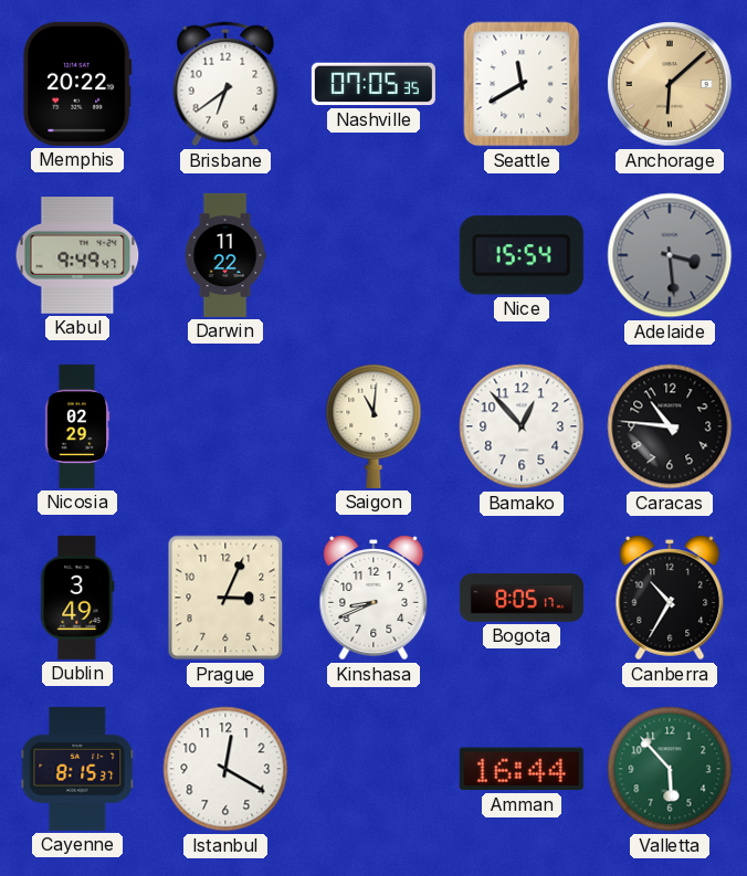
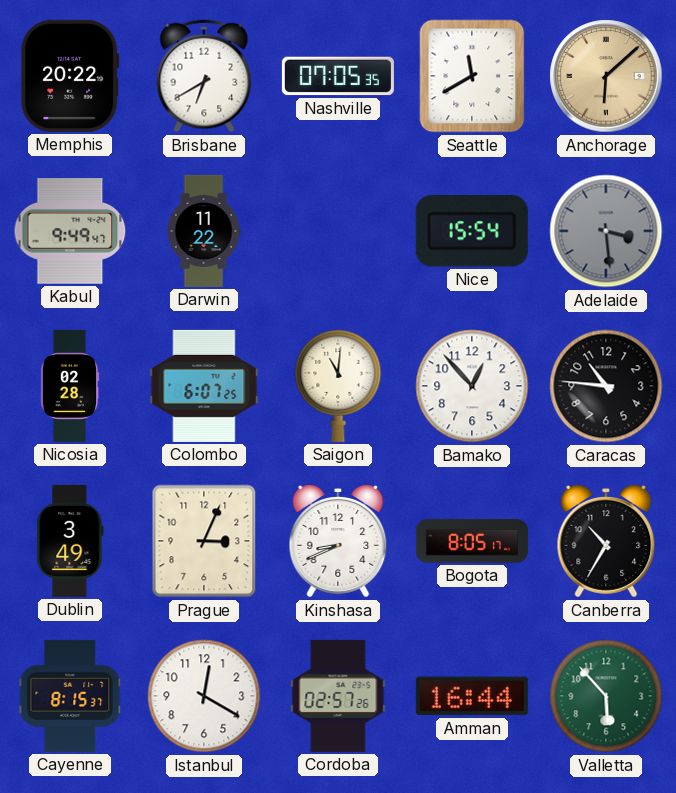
Brisbane: 6:39 -> 6:40
Nicosia: 02:29 -> 02:28
Colombo: none -> 6:07
Cordoba: none -> 02:57
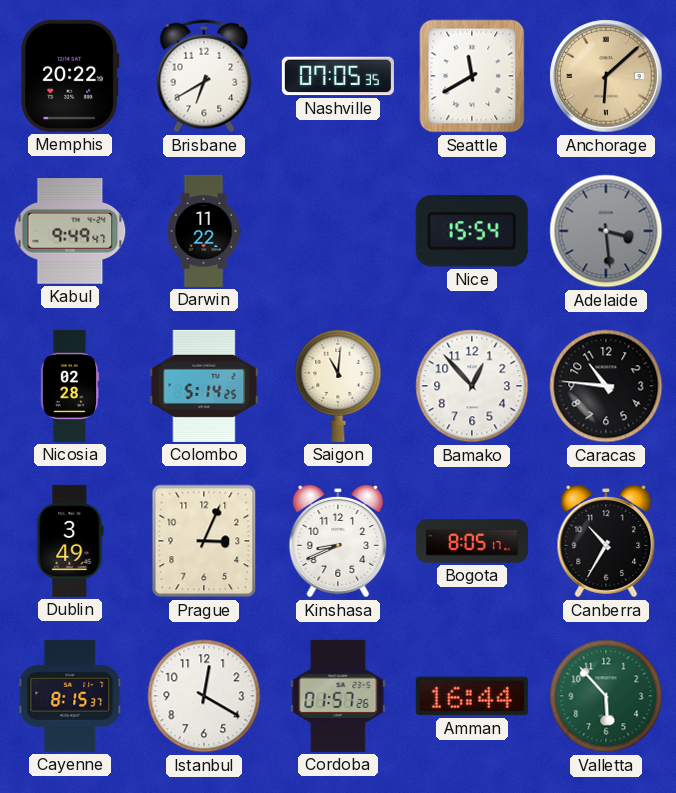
Colombo: 6:07 -> 5:14
Cordoba: 02:57 -> 01:57
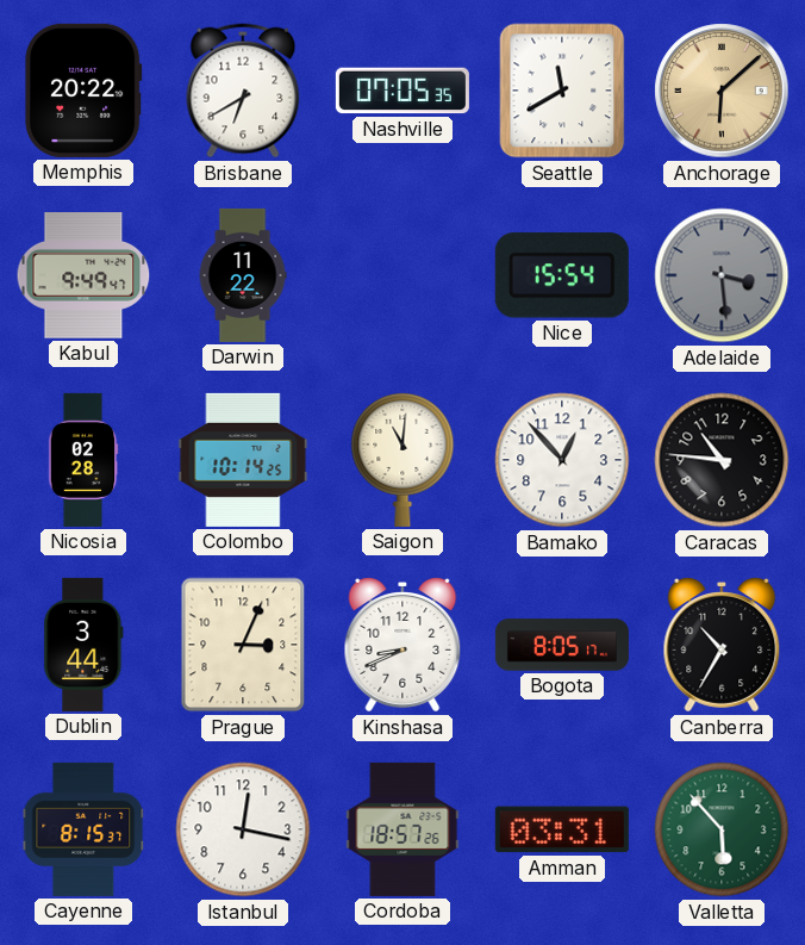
Colombo: 5:14 -> 10:14
Dublin: 3:49 -> 3:44
Istanbul: 12:20 -> 12:17
Cordoba: 01:57 -> 18:57
Amman: 16:44 -> 03:31
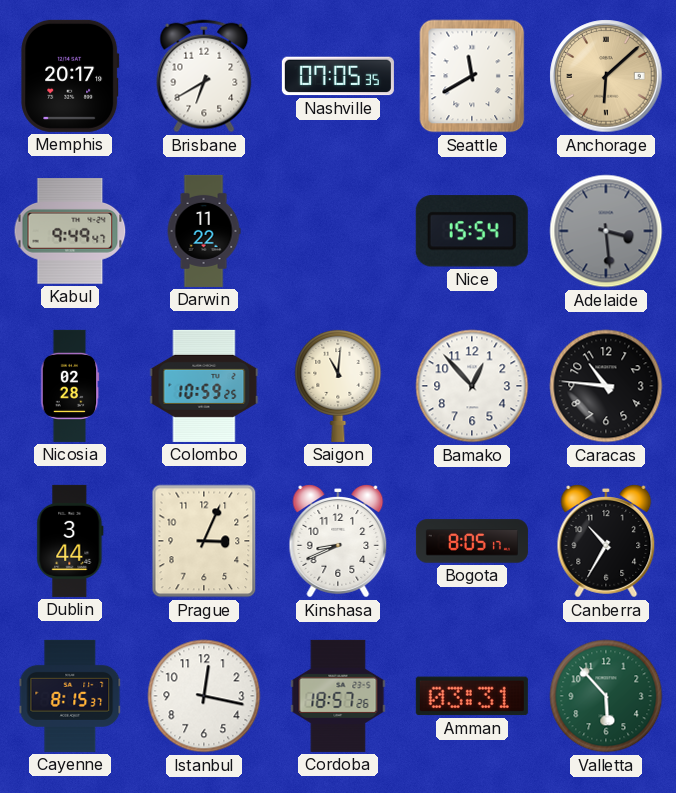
Memphis: 20:22 -> 20:17
Colombo: 10:14 -> 10:59
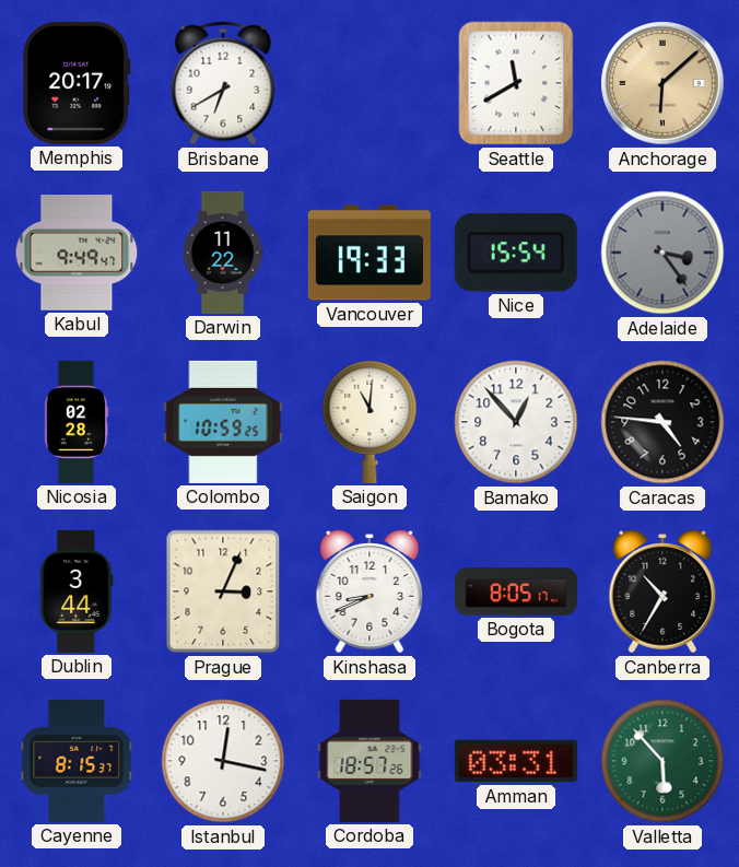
Nashville: 07:05 -> none
Vancouver: none -> 19:33
Adelaide: 3:29 -> 3:24
Caracas: 10:46 -> 4:46
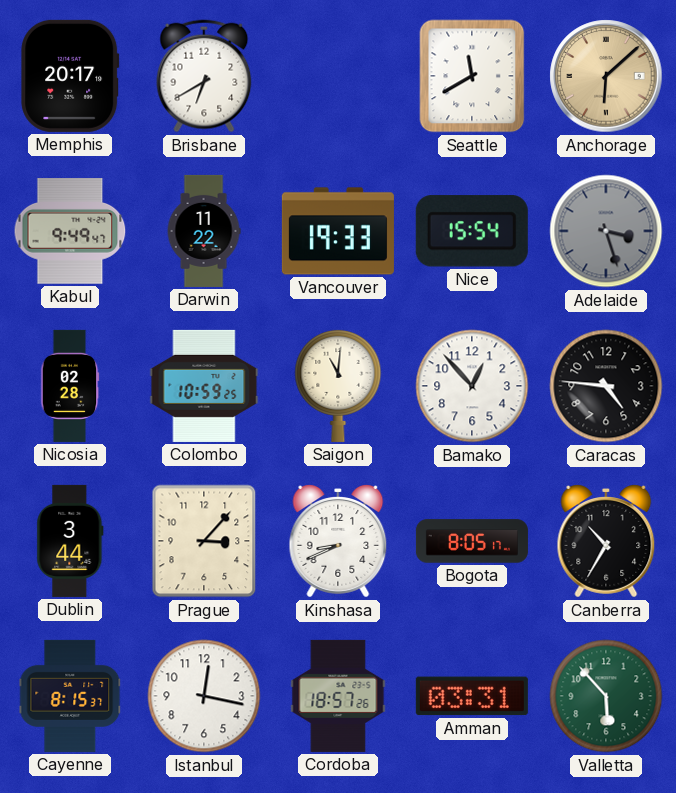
Adelaide: 3:24 -> 3:27
Prague: 3:04 -> 3:07
